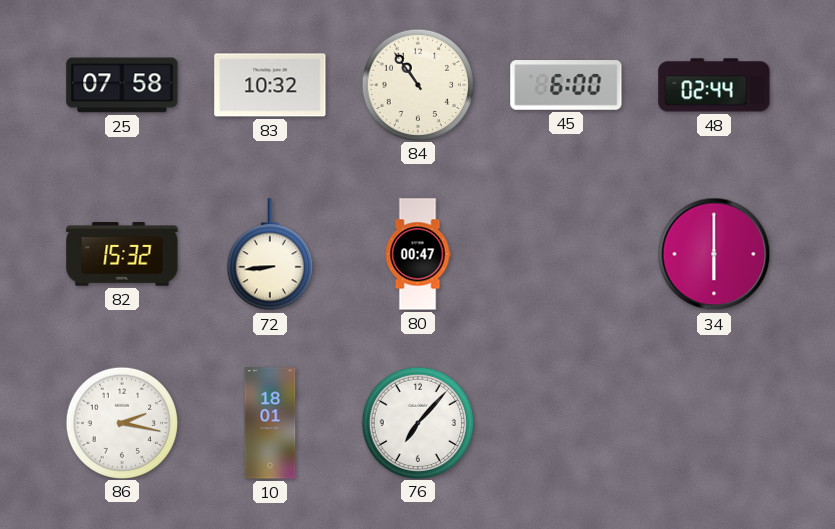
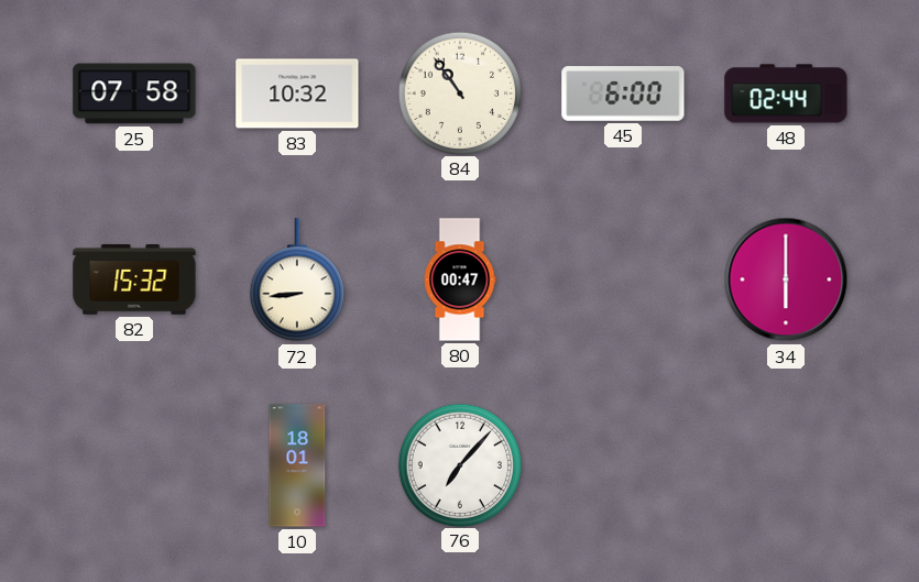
86: 2:17 -> none
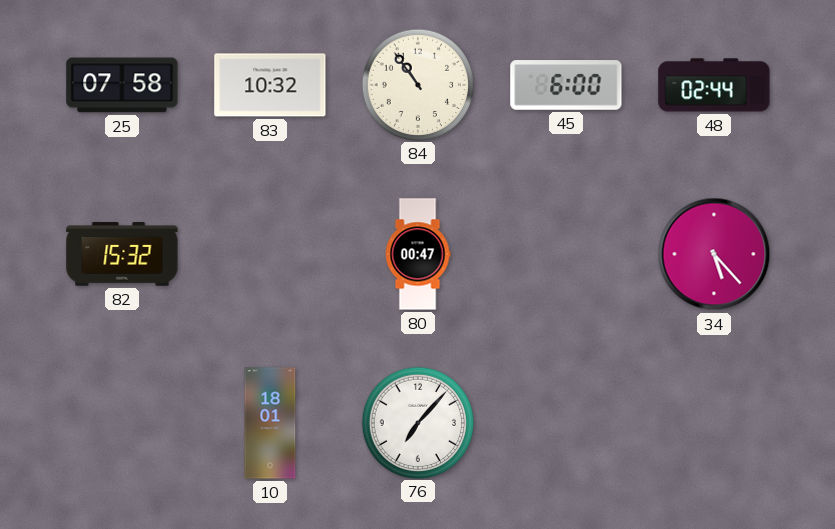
72: 8:44 -> none
34: 6:00 -> 5:23
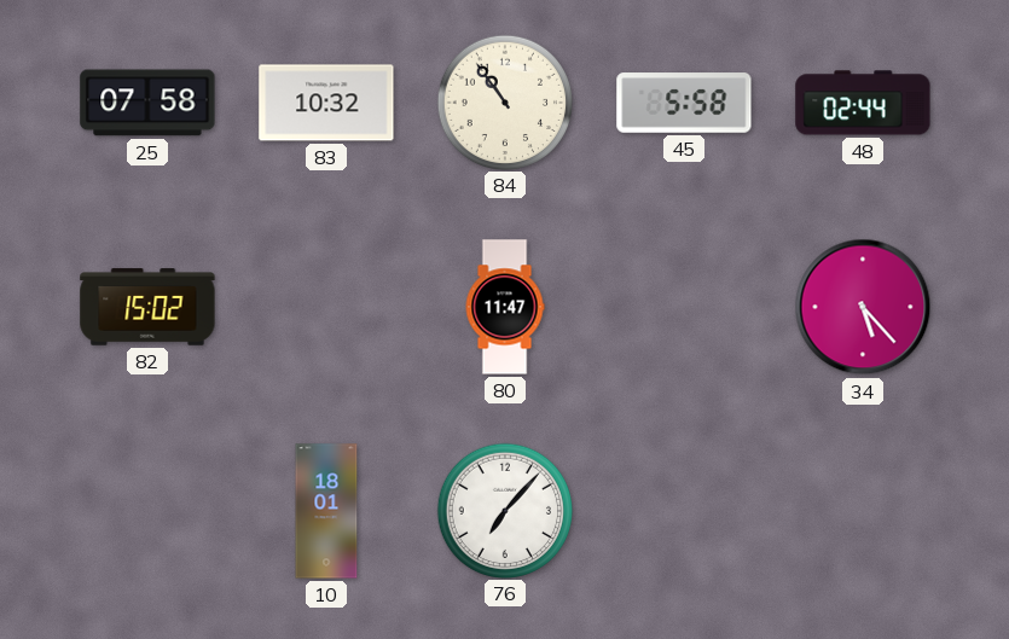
45: 6:00 -> 5:58
82: 15:32 -> 15:02
80: 00:47 -> 11:47
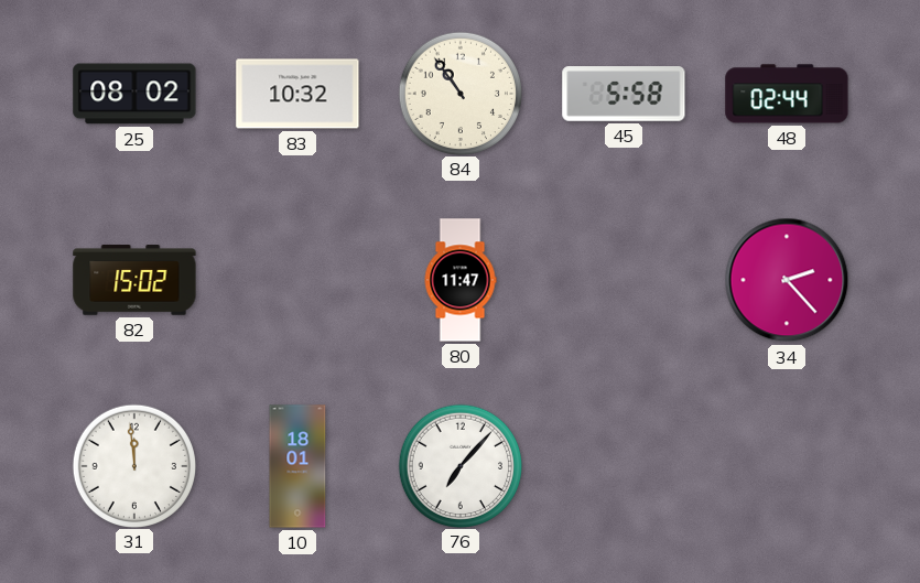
25: 07:58 -> 08:02
34: 5:23 -> 2:23
31: none -> 11:59
